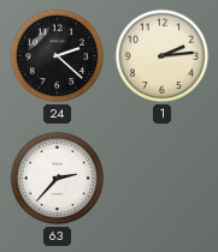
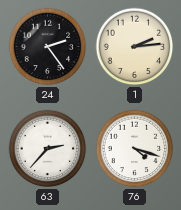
24: 2:22 -> 2:24
76: none -> 4:18
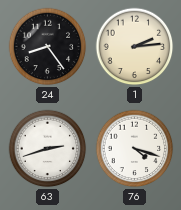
24: 2:24 -> 8:24
63: 2:37 -> 2:42
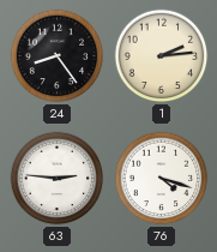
63: 2:42 -> 2:46
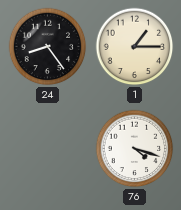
1: 2:14 -> 1:15
63: 2:46 -> none
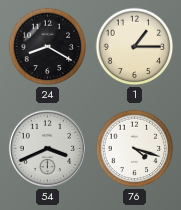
24: 8:24 -> 8:20
54: none -> 3:41
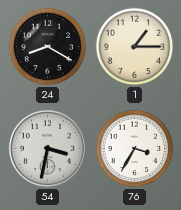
54: 3:41 -> 3:32
76: 4:18 -> 3:35
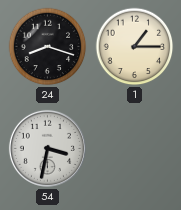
24: 8:20 -> 8:18
76: 3:35 -> none
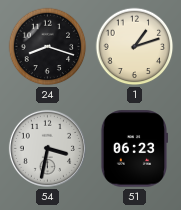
1: 1:15 -> 1:12
51: none -> 06:23
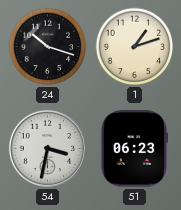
24: 8:18 -> 10:18
